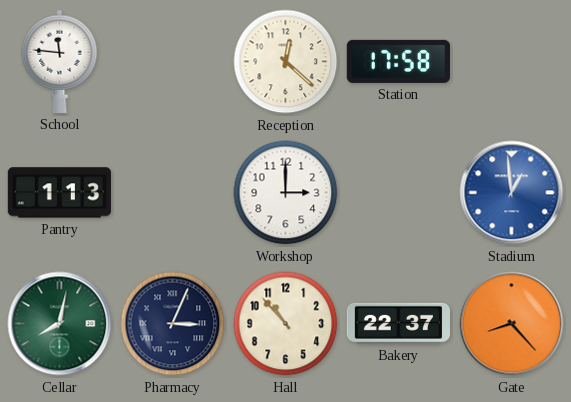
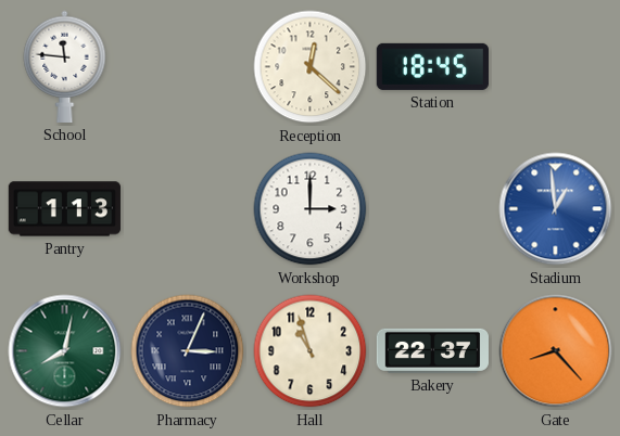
Station: 17:58 -> 18:45
Hall: 10:53 -> 10:57
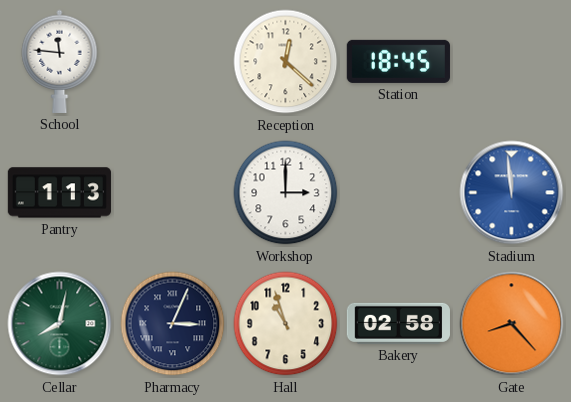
Stadium: 12:59 -> 11:59
Bakery: 22:37 -> 02:58
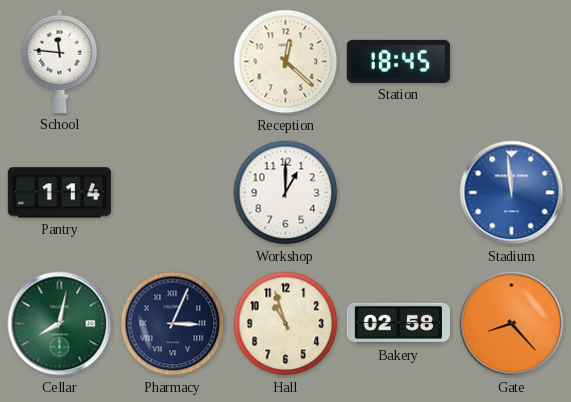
Pantry: 1:13 -> 1:14
Workshop: 3:00 -> 1:00
